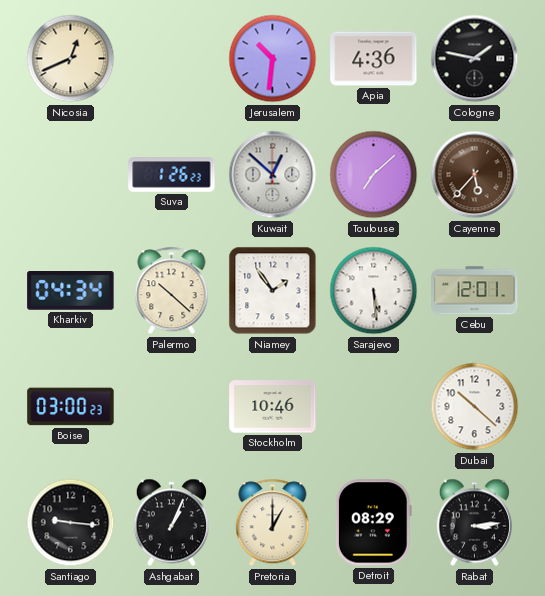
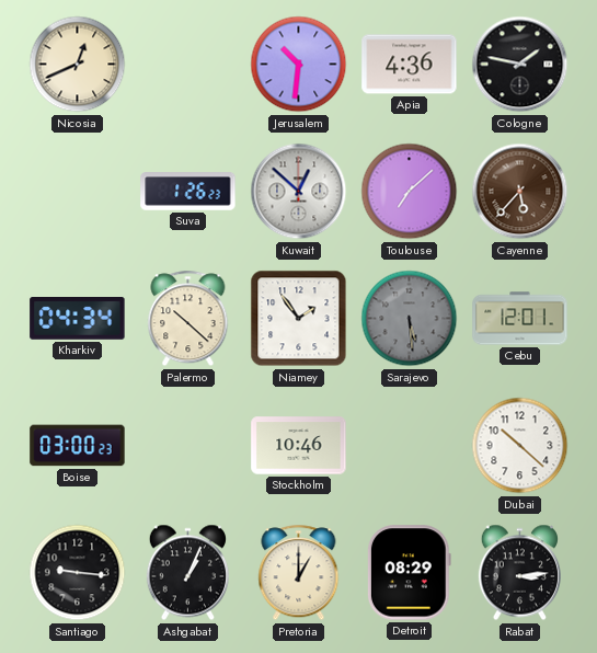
Sarajevo dial: white -> grey
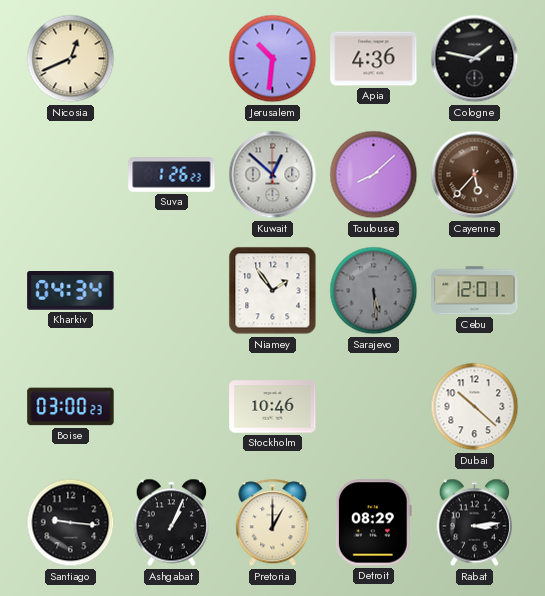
Toulouse: 7:08 -> 8:08
Palermo: 10:22 -> none
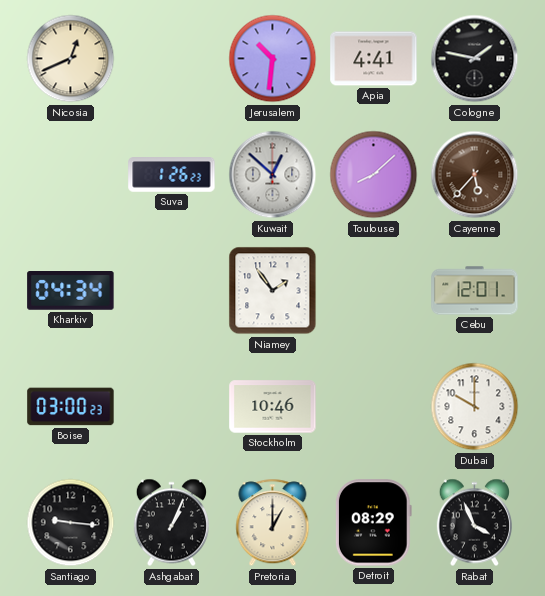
Apia: 4:36 -> 4:41
Sarajevo: 5:29 -> none
Dubai: 10:22 -> 10:00
Rabat: 3:14 -> 3:56
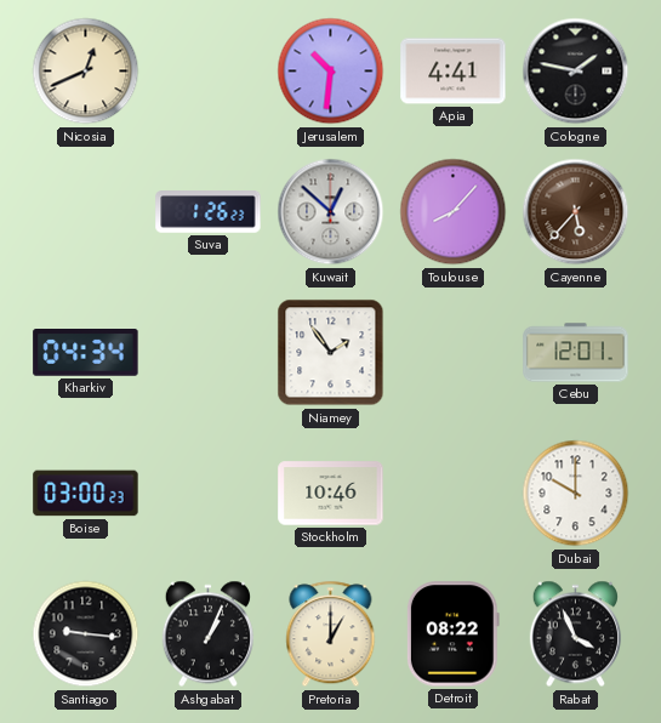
Toulouse: 8:08 -> 8:07
Detroit: 08:29 -> 08:22
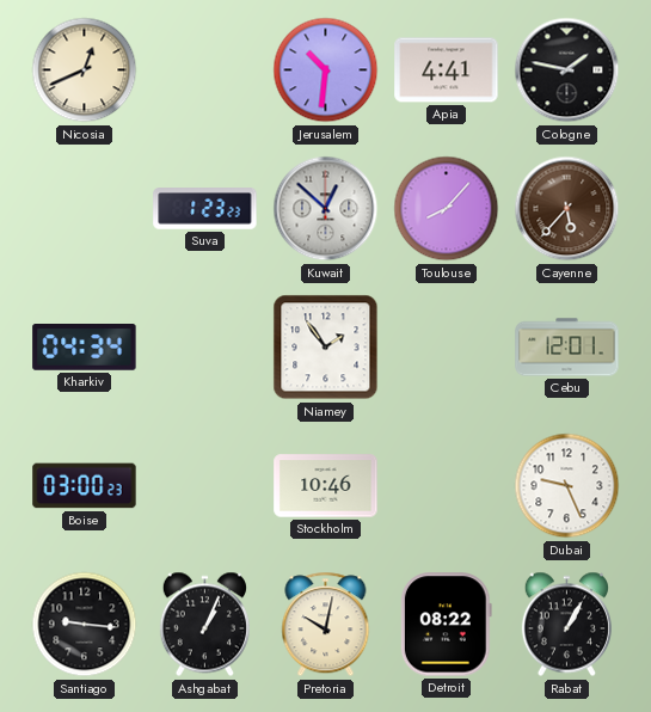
Suva: 1:26 -> 1:23
Dubai: 10:00 -> 9:26
Pretoria: 1:00 -> 10:02
Rabat: 3:56 -> 1:05
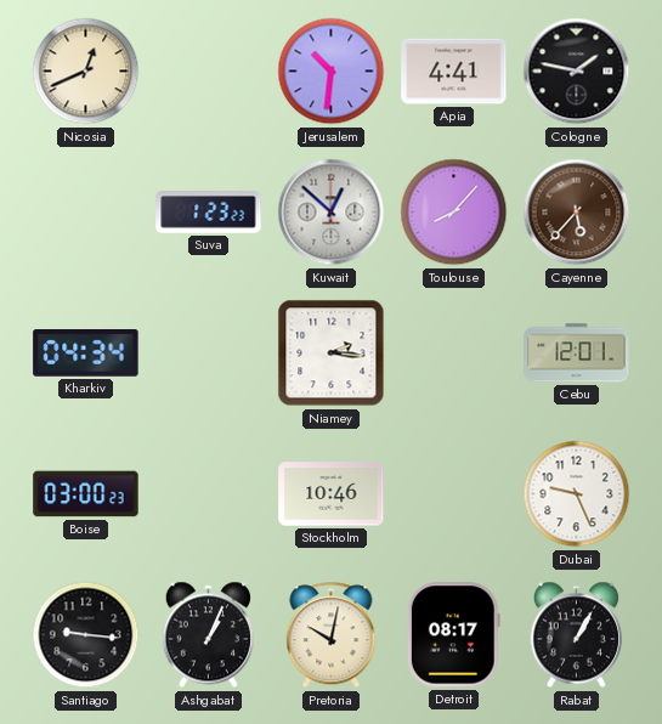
Niamey: 1:54 -> 2:16
Detroit: 08:22 -> 08:17
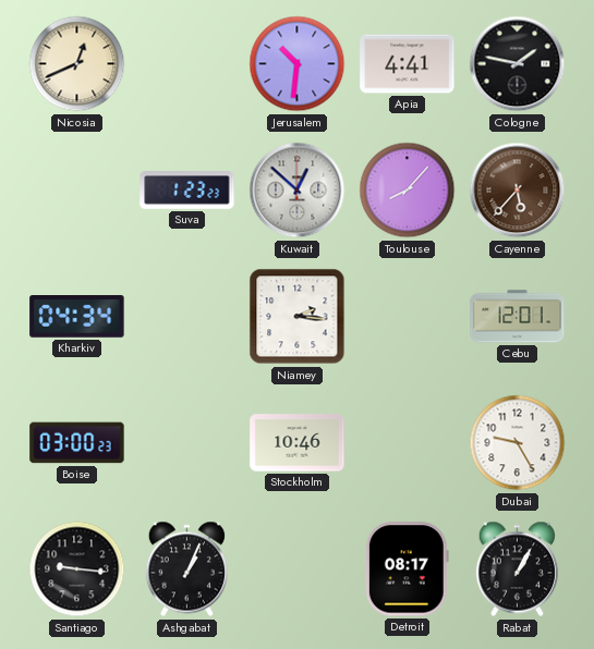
Dubai: 9:26 -> 9:25
Pretoria: 10:02 -> none
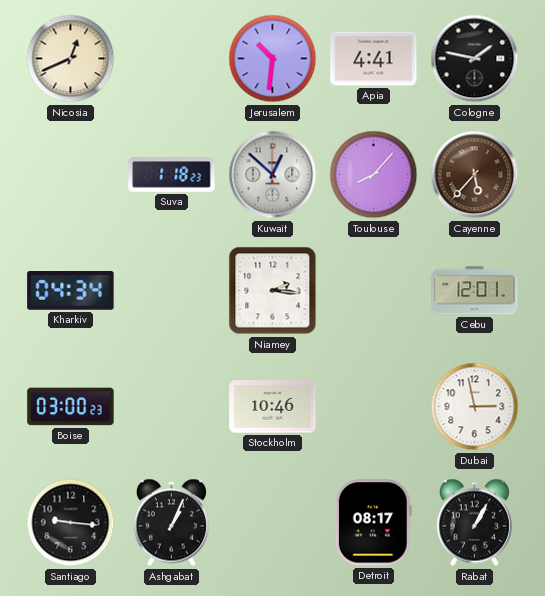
Suva: 1:23 -> 1:18
Dubai: 9:25 -> 2:58
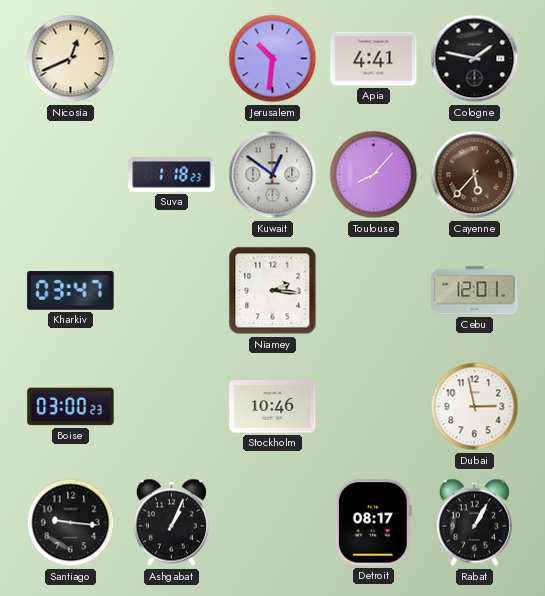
Kuwait: 12:52 -> 12:51
Kharkiv: 04:34 -> 03:47
